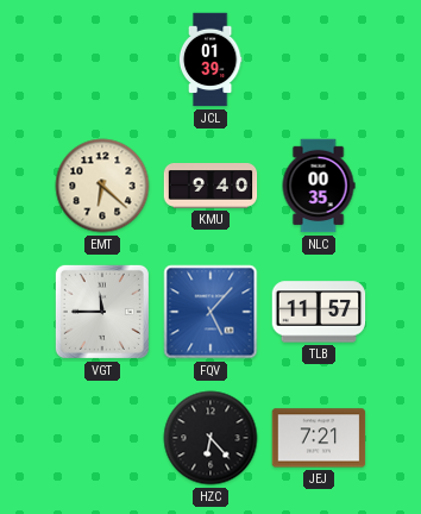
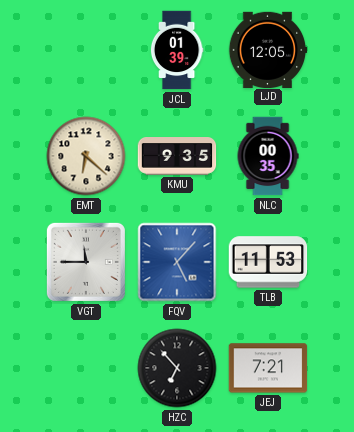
LJD: none -> 12:05
KMU: 9:40 -> 9:35
TLB: 11:57 -> 11:53
HZC: 6:23 -> 6:53
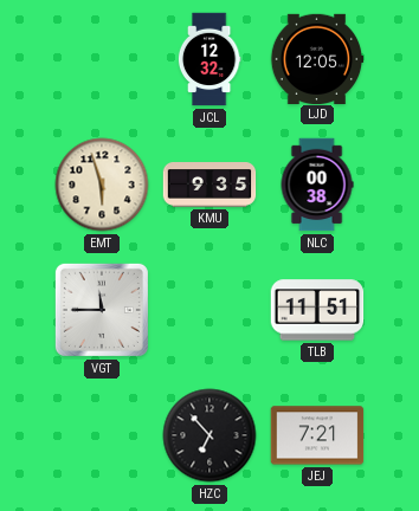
JCL: 01:39 -> 12:32
EMT: 6:22 -> 5:57
NLC: 00:35 -> 00:38
FQV: 5:07 -> none
TLB: 11:53 -> 11:51
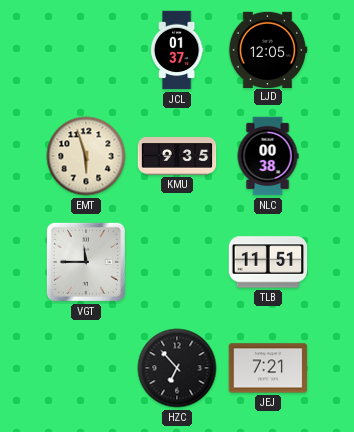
JCL: 12:32 -> 01:37
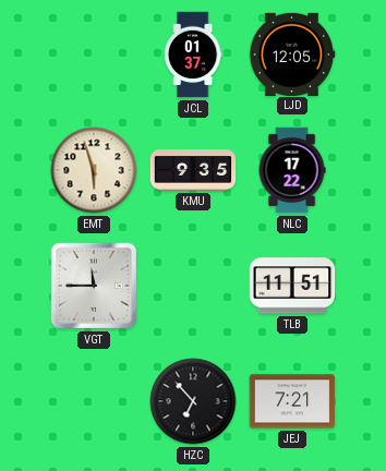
NLC: 00:38 -> 17:22
